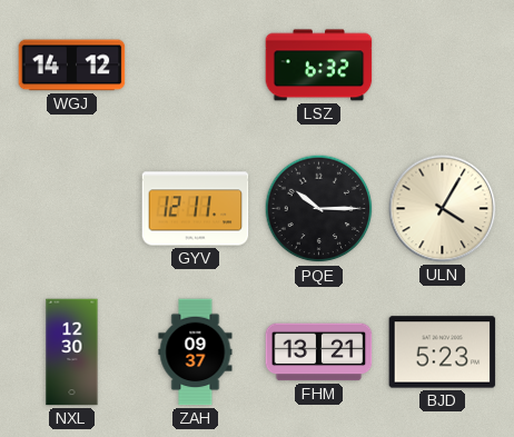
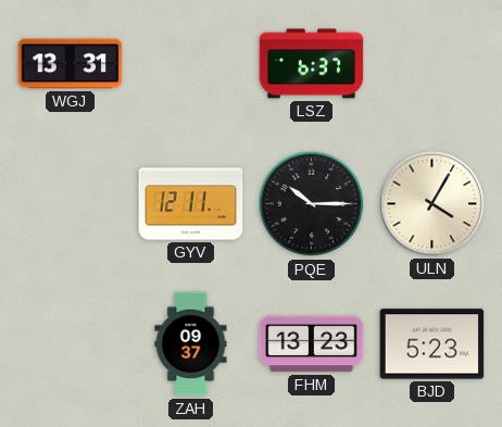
WGJ: 14:12 -> 13:31
LSZ: 6:32 -> 6:37
NXL: 12:30 -> none
FHM: 13:21 -> 13:23
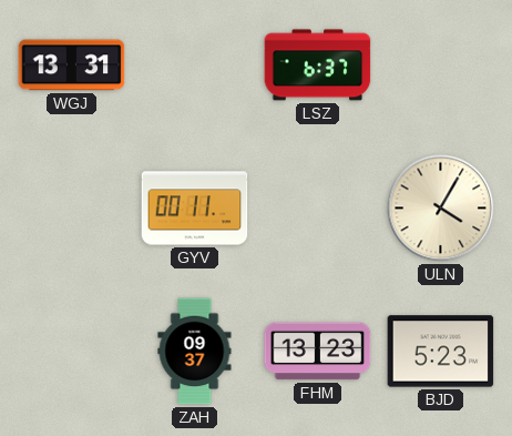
GYV: 12:11 -> 00:11
PQE: 10:15 -> none
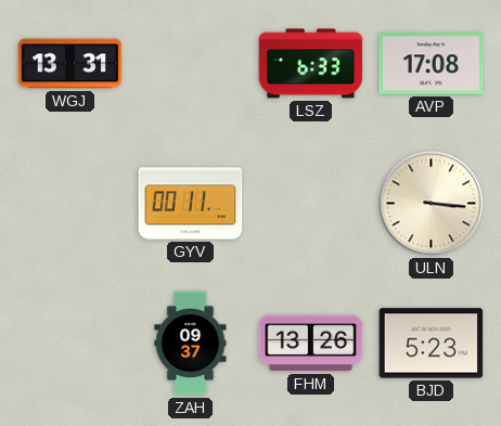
LSZ: 6:37 -> 6:33
AVP: none -> 17:08
ULN: 4:05 -> 3:16
FHM: 13:23 -> 13:26
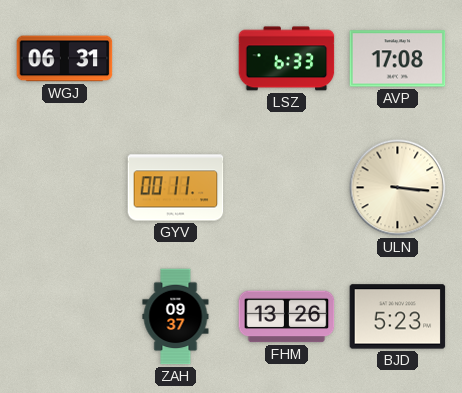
WGJ: 13:31 -> 06:31
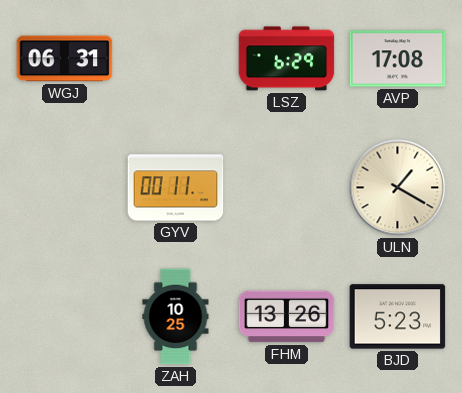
LSZ: 6:33 -> 6:29
ULN: 3:16 -> 1:20
ZAH: 09:37 -> 10:25
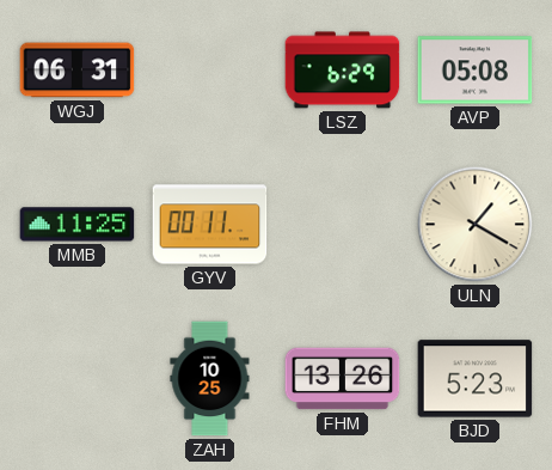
AVP: 17:08 -> 05:08
MMB: none -> 11:25
